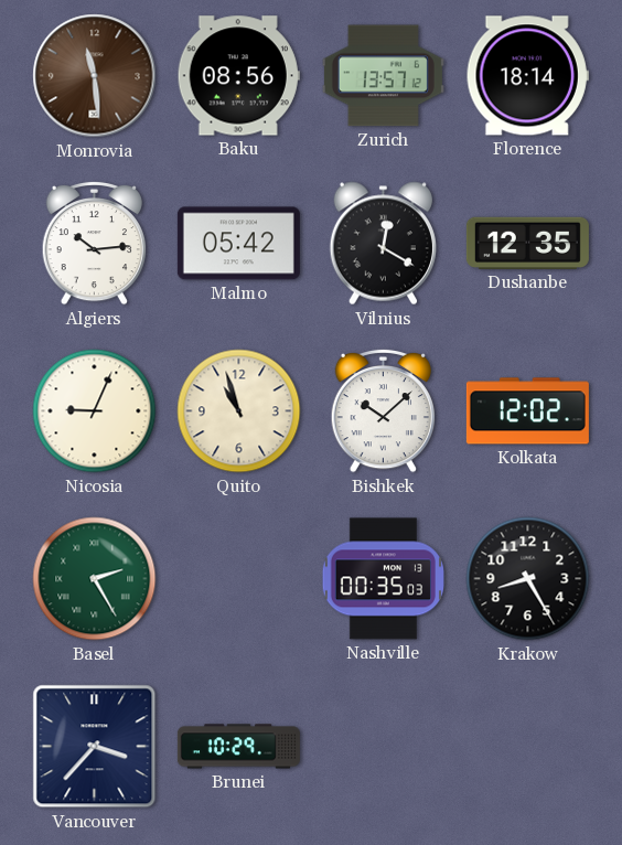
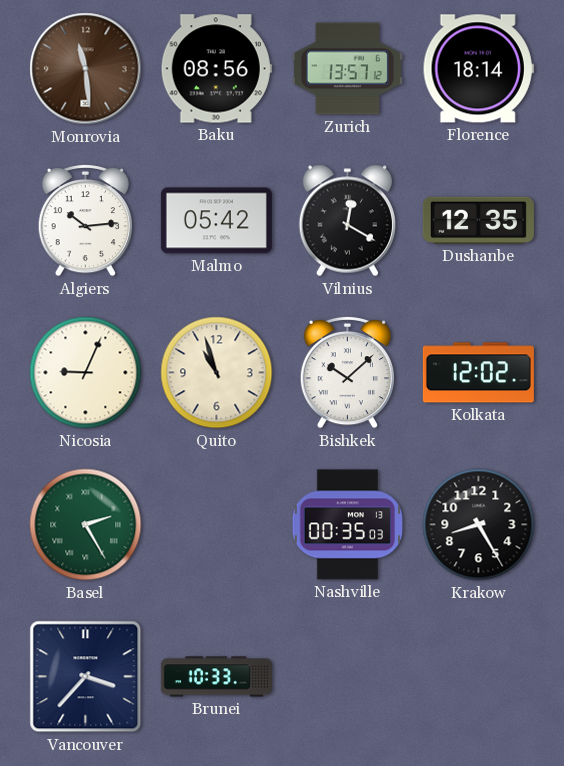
Brunei: 10:29 -> 10:33
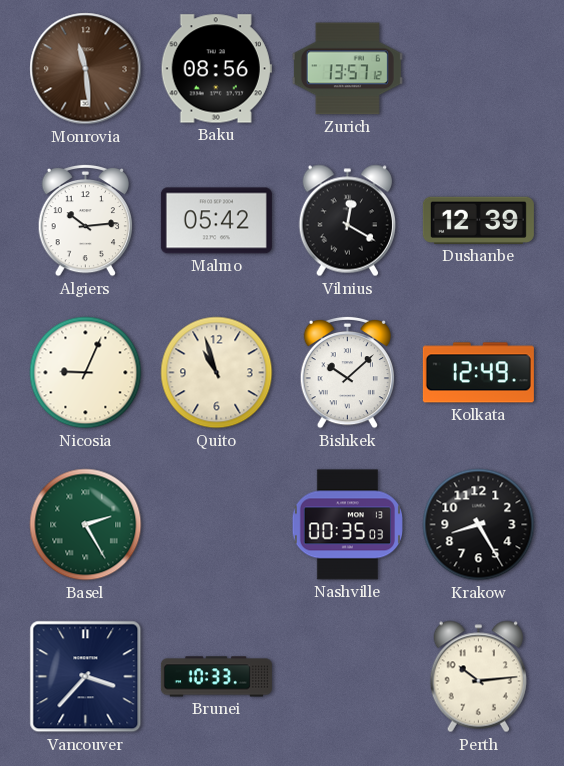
Florence: 18:14 -> none
Dushanbe: 12:35 -> 12:39
Kolkata: 12:02 -> 12:49
Perth: none -> 10:14
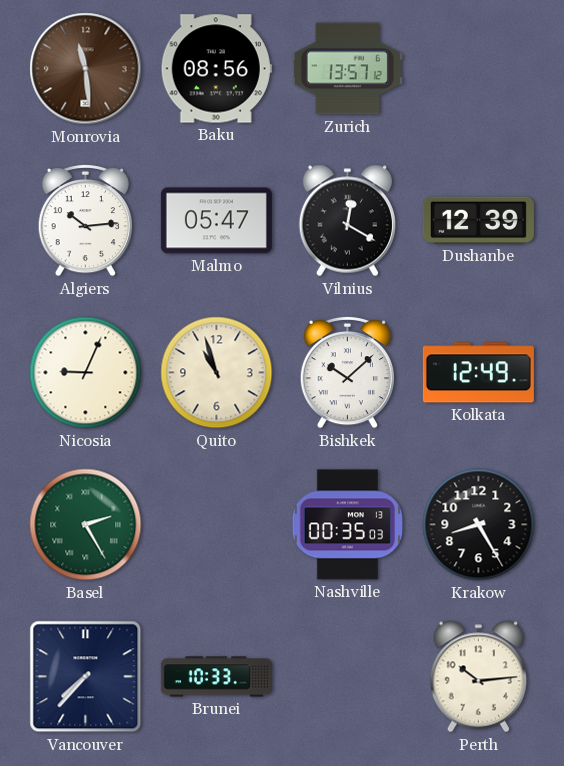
Malmo: 05:42 -> 05:47
Vancouver: 3:37 -> 7:37
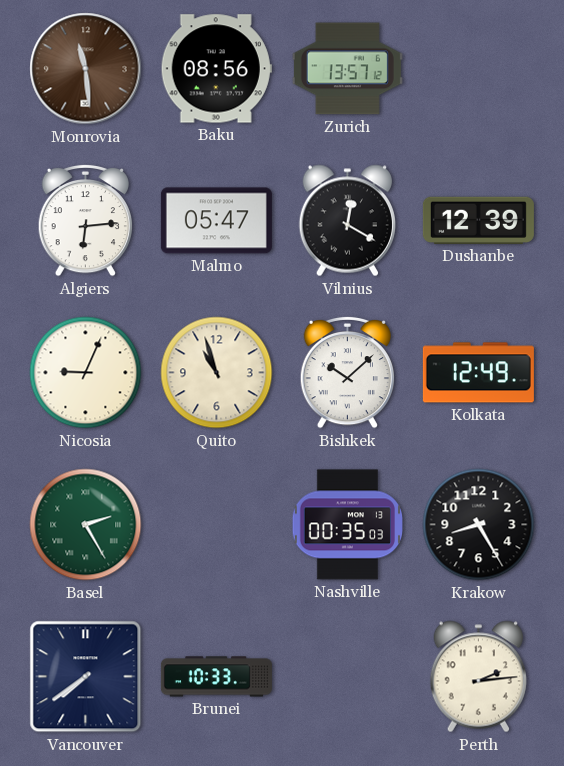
Algiers: 10:14 -> 6:14
Vancouver: 7:37 -> 7:39
Perth: 10:14 -> 2:14
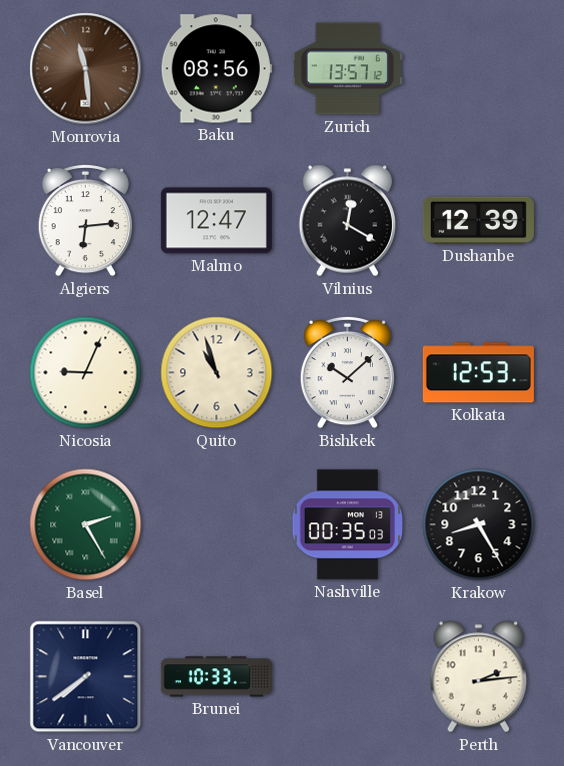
Malmo: 05:47 -> 12:47
Kolkata: 12:49 -> 12:53
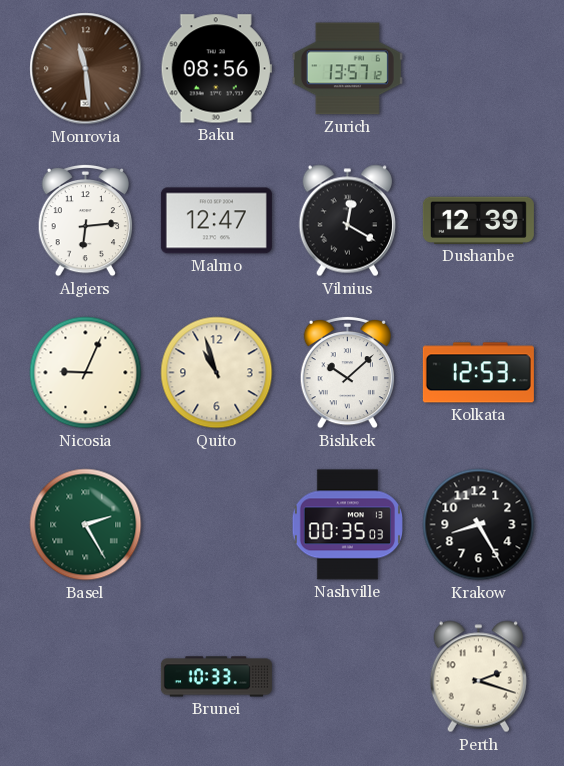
Vancouver: 7:39 -> none
Perth: 2:14 -> 2:18
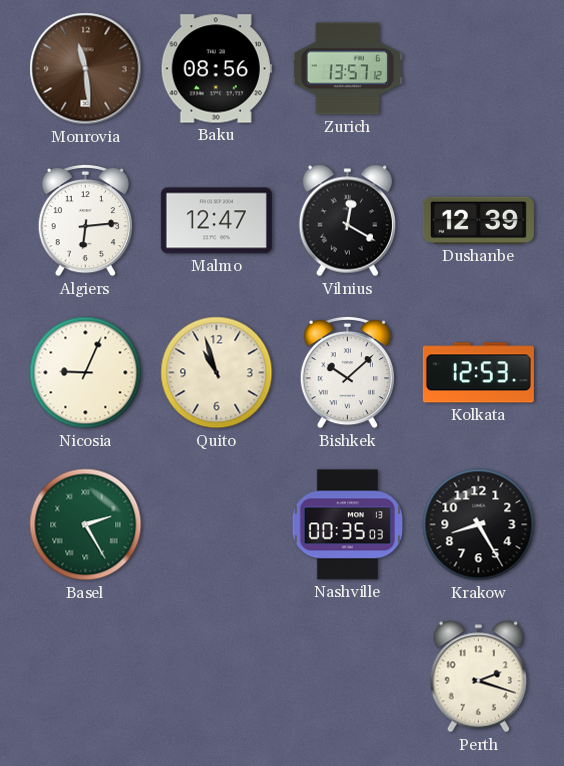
Brunei: 10:33 -> none
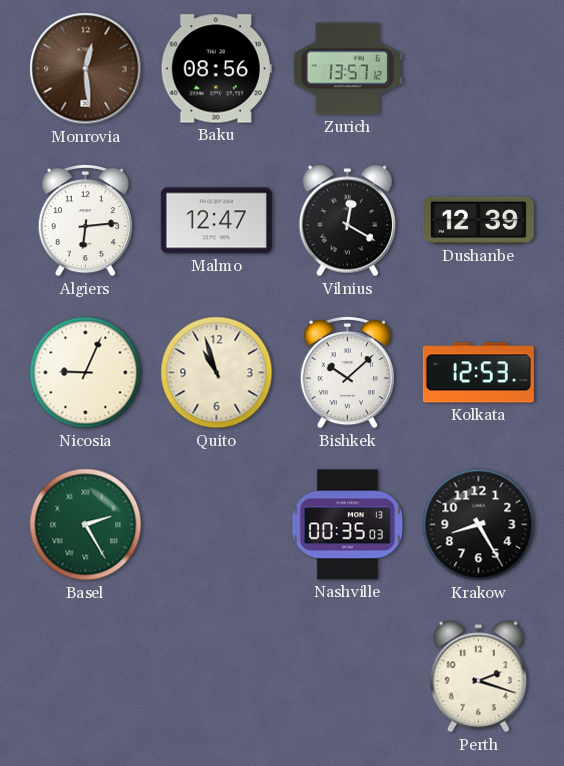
Monrovia: 11:29 -> 12:29
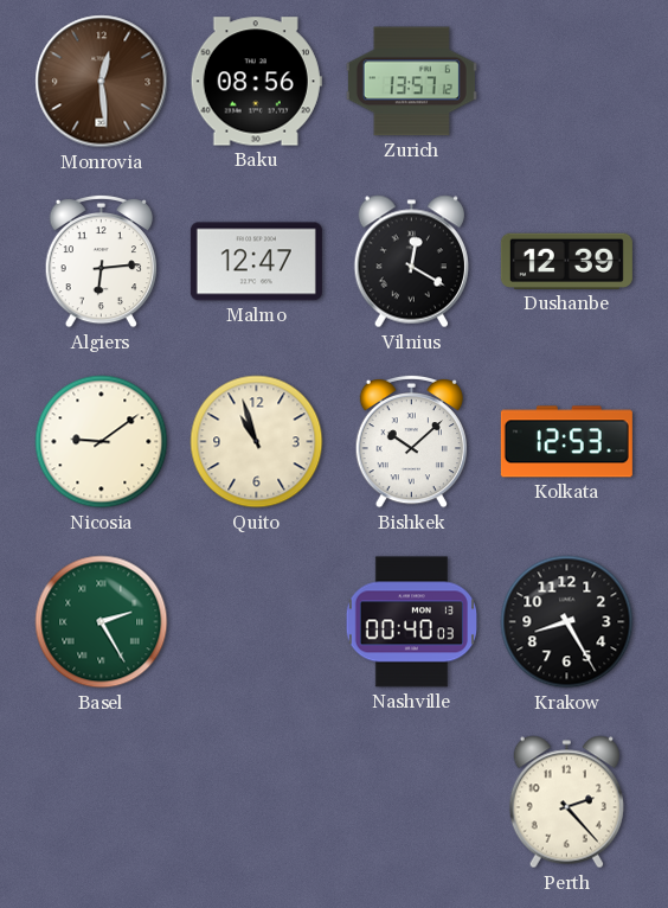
Nicosia: 9:04 -> 9:09
Nashville: 00:35 -> 00:40
Perth: 2:18 -> 2:23
